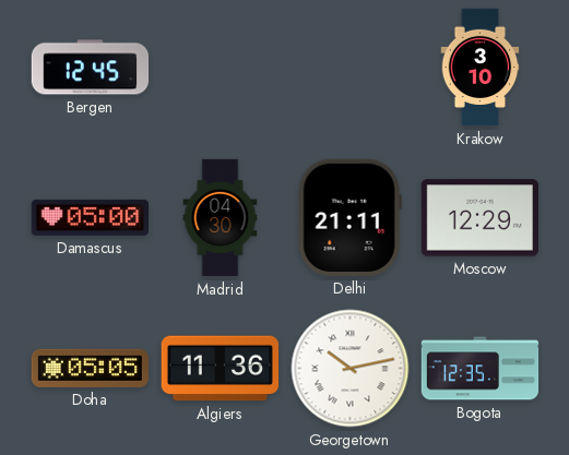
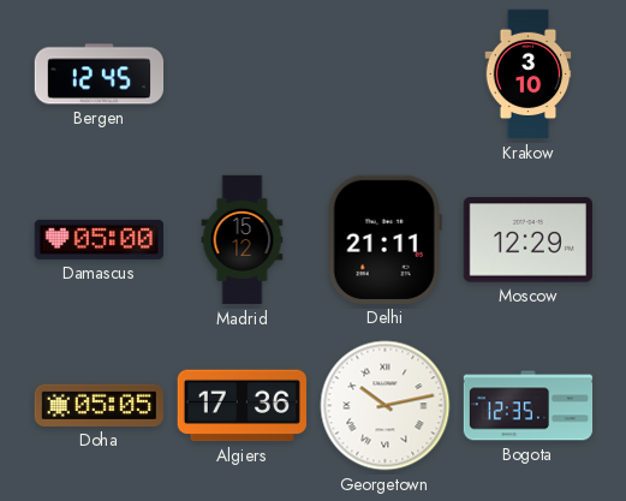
Madrid: 04:30 -> 15:12
Algiers: 11:36 -> 17:36
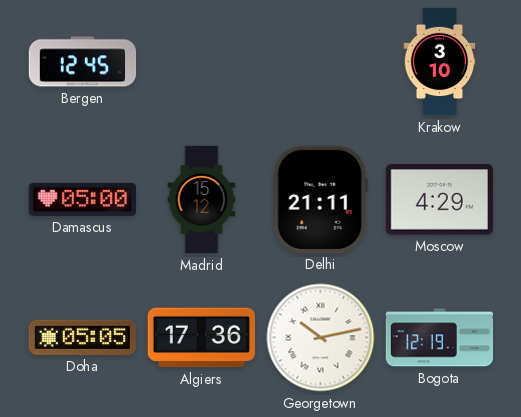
Moscow: 12:29 -> 4:29
Bogota: 12:35 -> 12:19
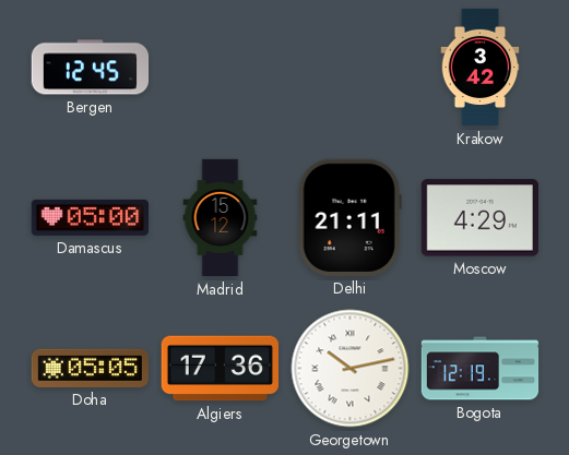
Krakow: 3:10 -> 3:42
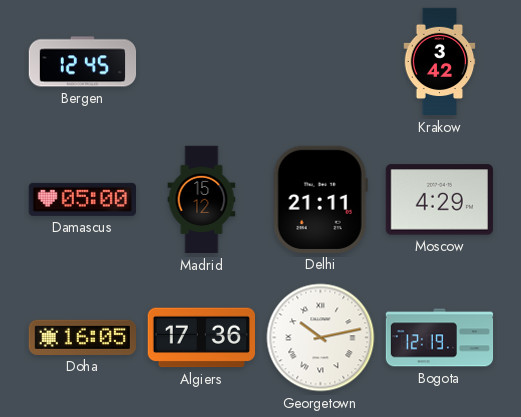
Doha: 05:05 -> 16:05
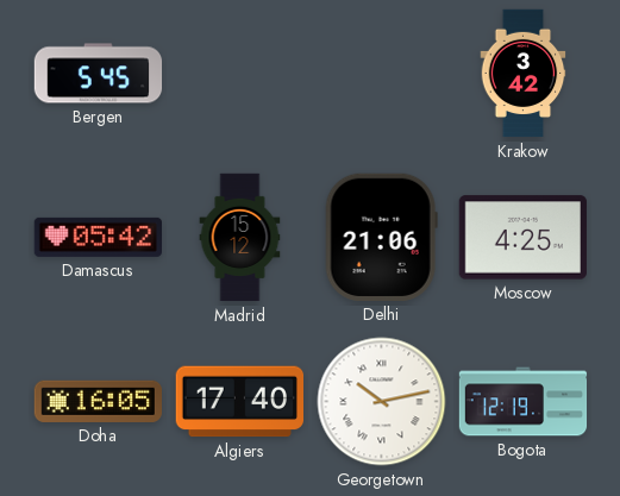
Bergen: 12:45 -> 5:45
Damascus: 05:00 -> 05:42
Delhi: 21:11 -> 21:06
Moscow: 4:29 -> 4:25
Algiers: 17:36 -> 17:40
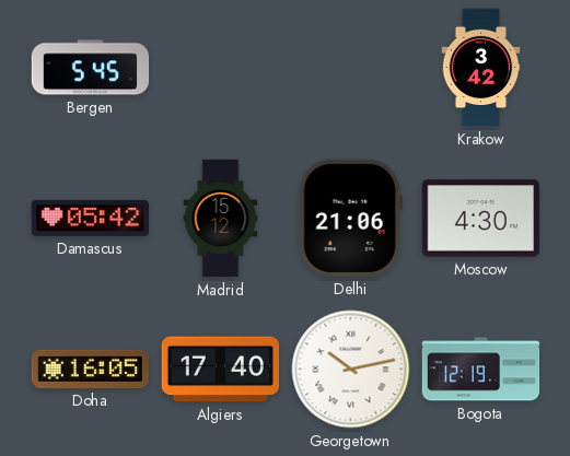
Moscow: 4:25 -> 4:30
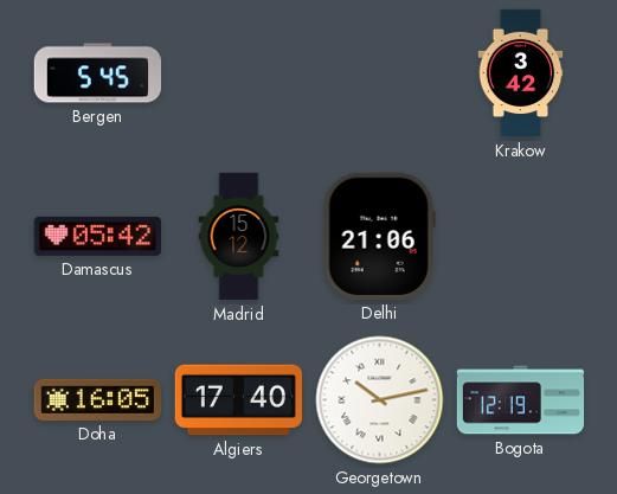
Moscow: 4:30 -> none
